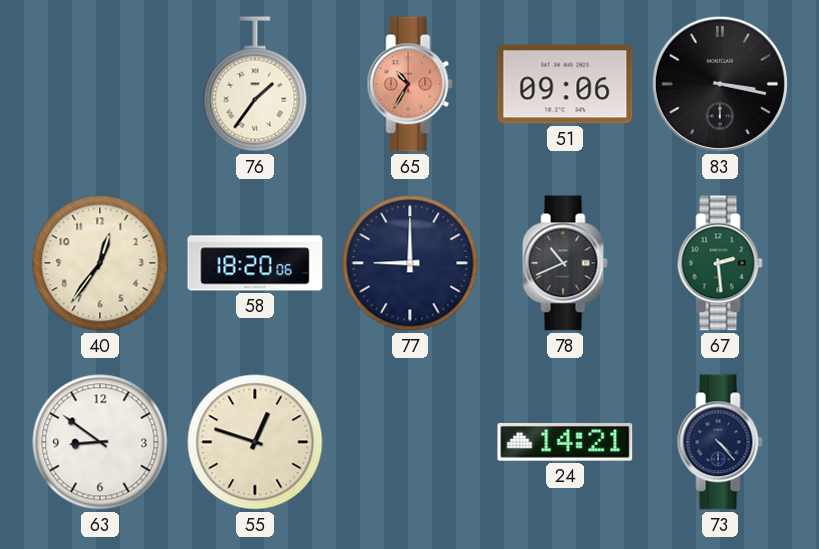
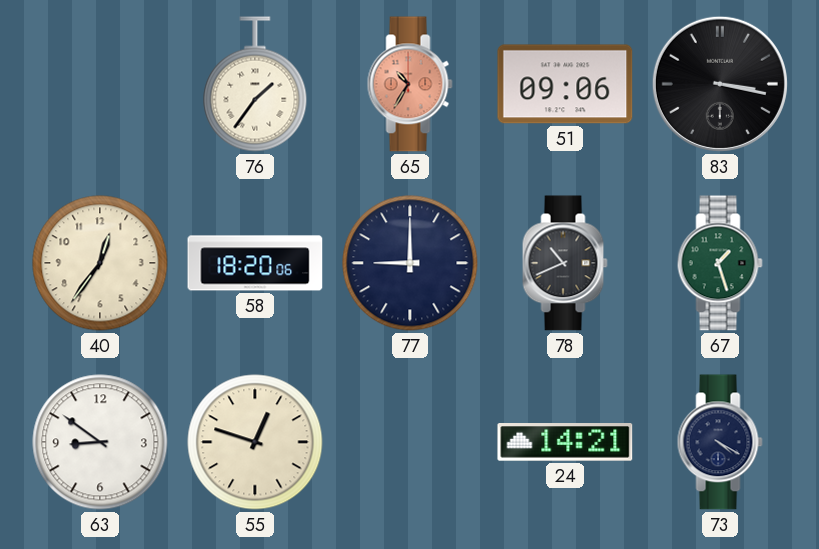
67: 2:29 -> 1:27
73: 4:23 -> 4:20
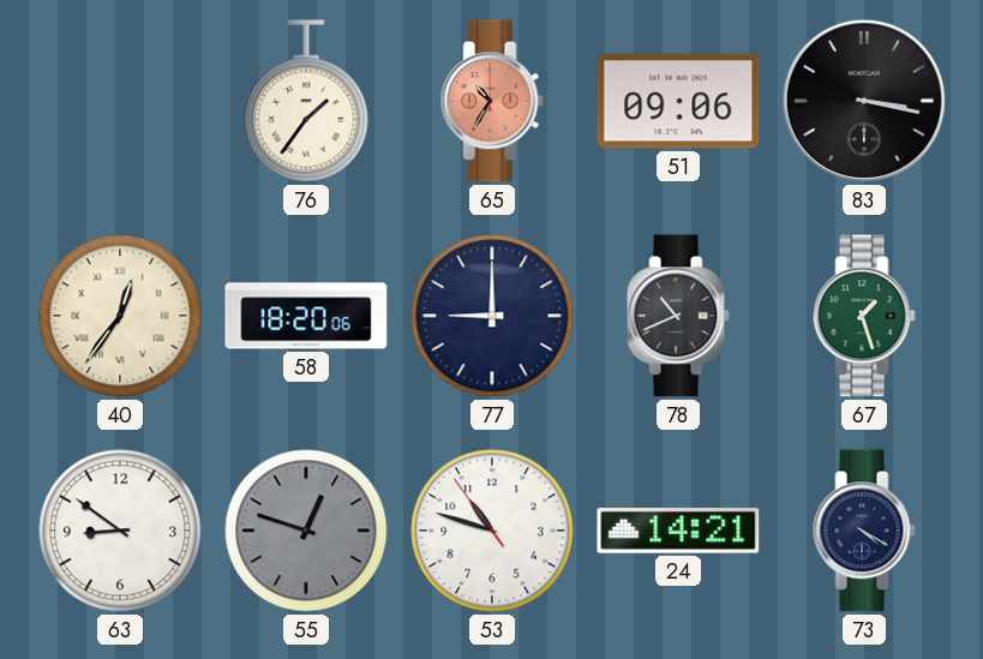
40 numerals: Arabic -> Roman
55 dial: cream -> grey
53: none -> 10:47
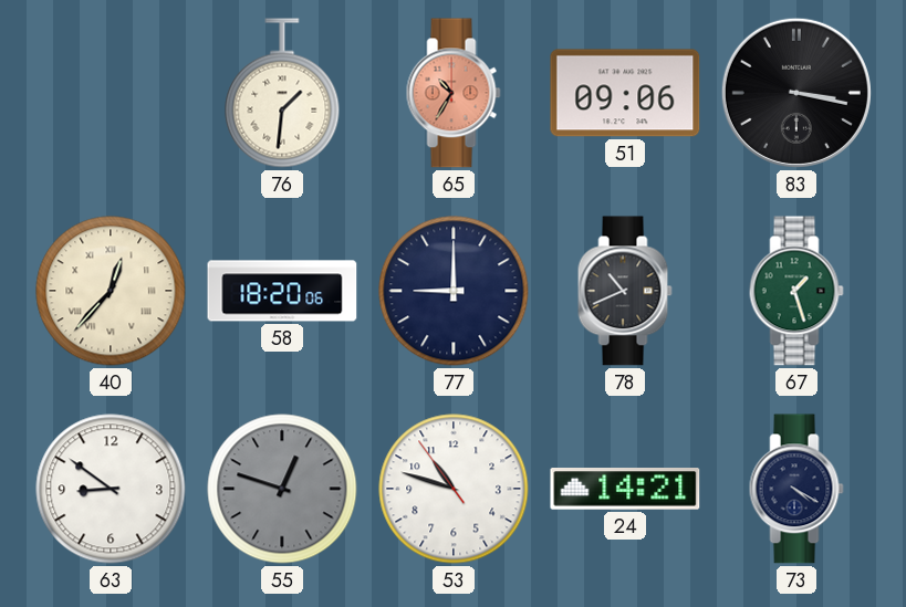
76: 1:36 -> 1:31
40: 12:36 -> 12:37
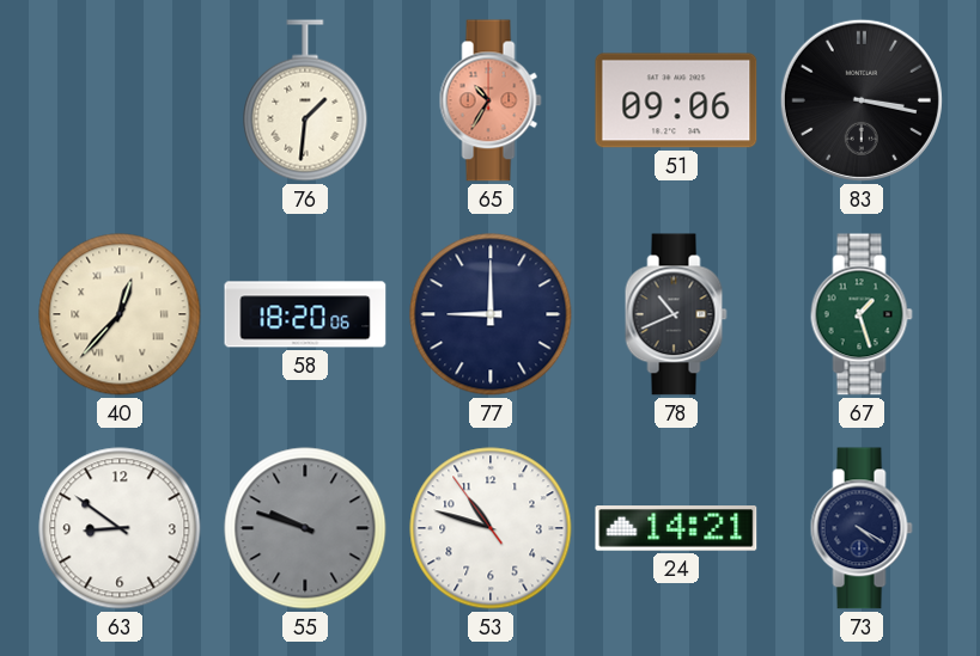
55: 12:48 -> 9:48
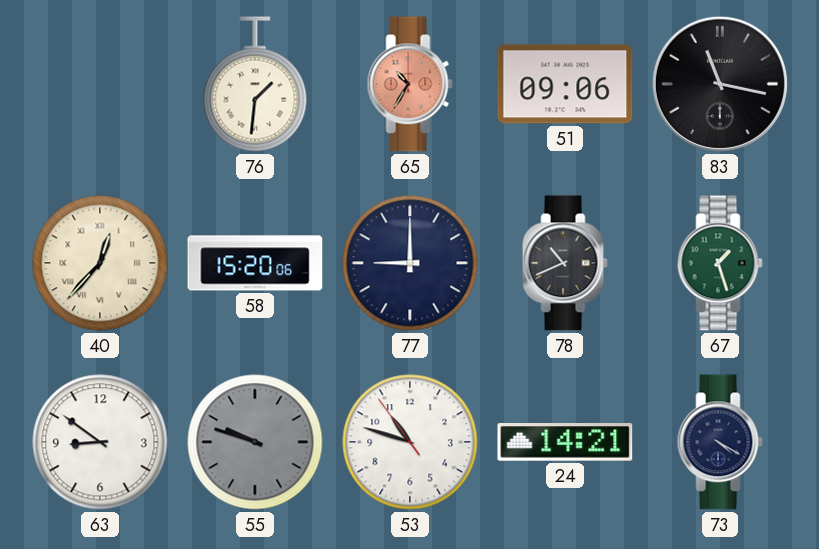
83: 3:17 -> 11:17
58: 18:20 -> 15:20
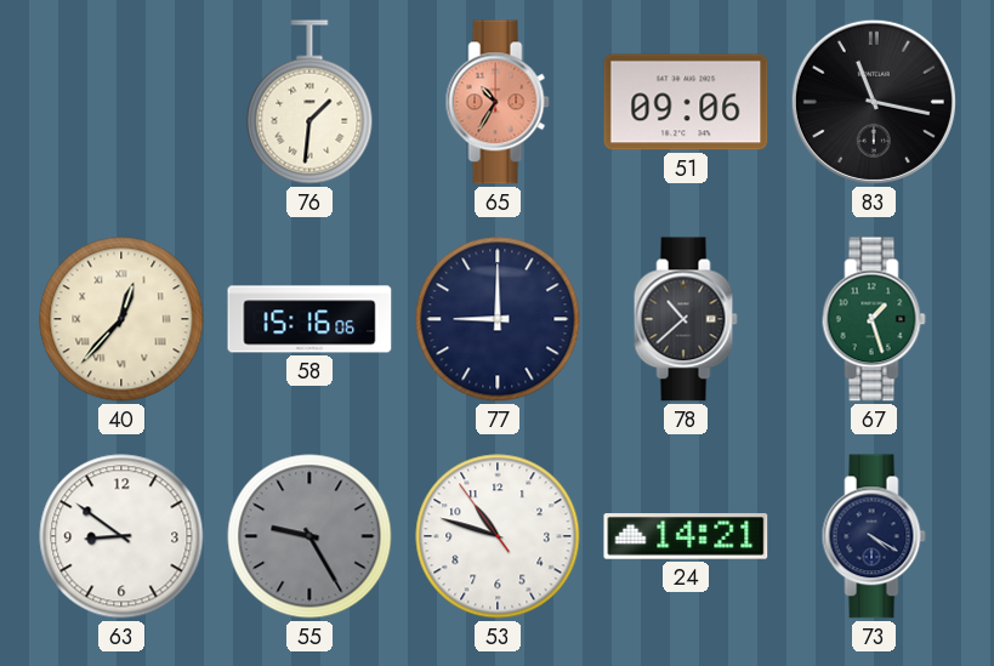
58: 15:20 -> 15:16
78: 10:41 -> 10:38
55: 9:48 -> 9:25
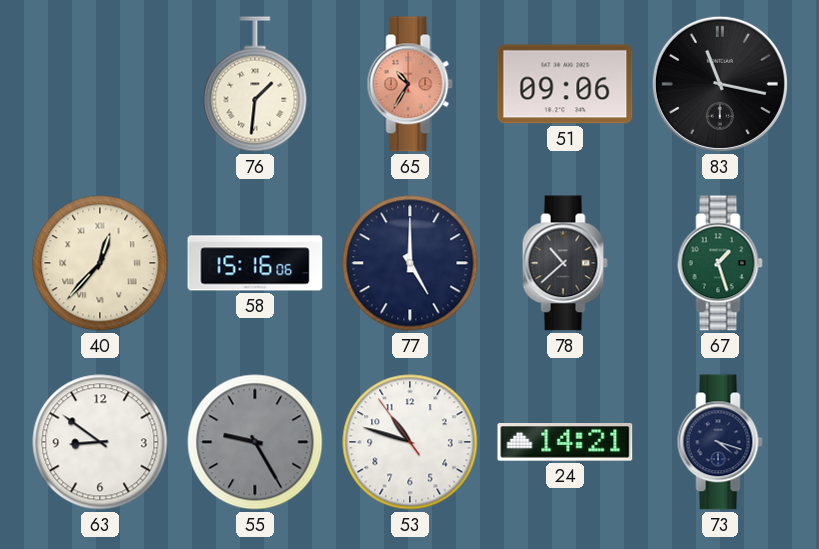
77: 9:00 -> 5:00
73: 4:20 -> 4:18
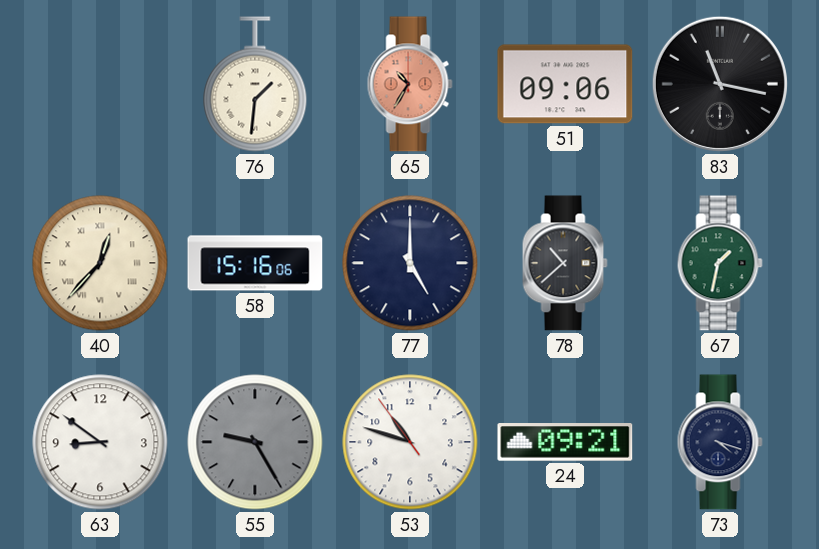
67: 1:27 -> 1:32
24: 14:21 -> 09:21
